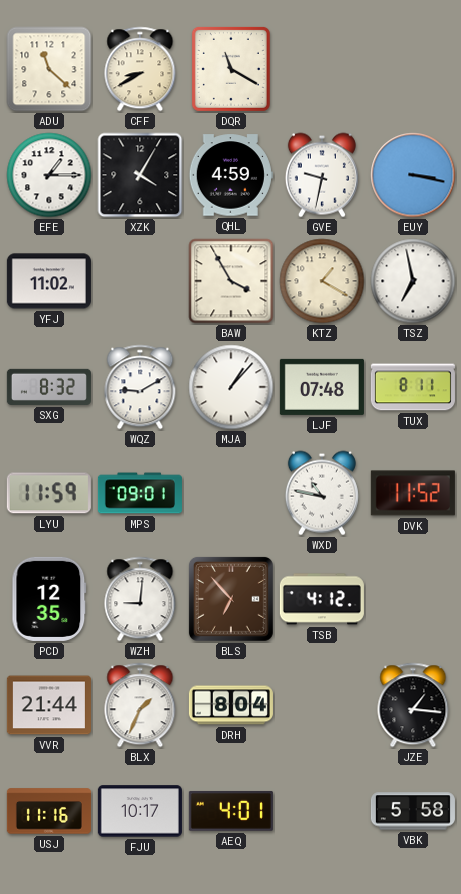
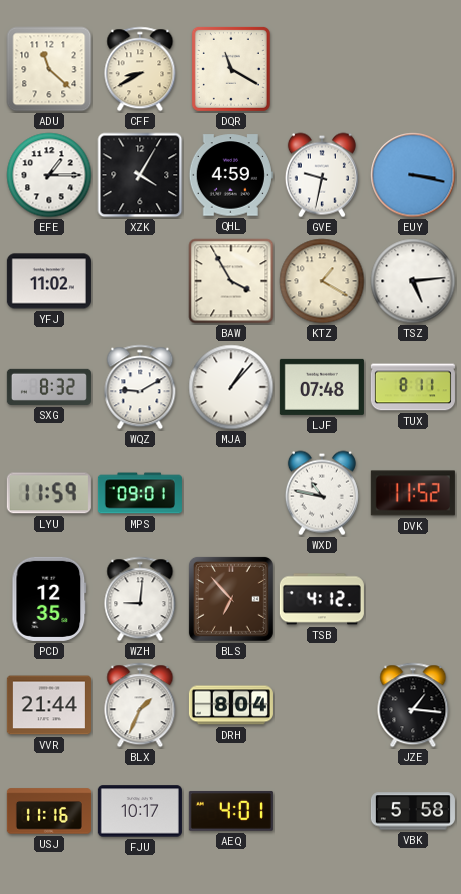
TSZ: 6:58 -> 5:14
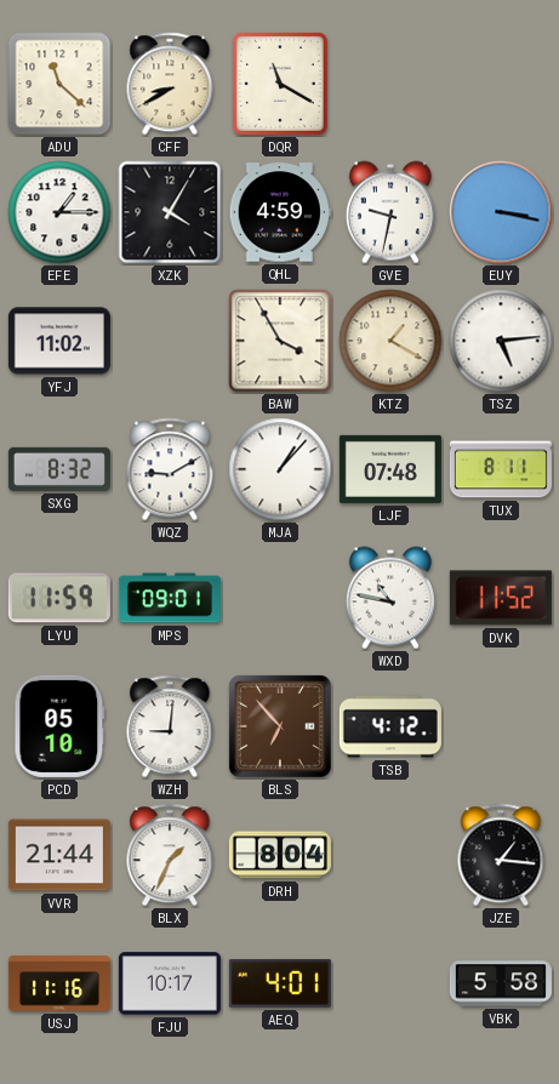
PCD: 12:35 -> 05:10
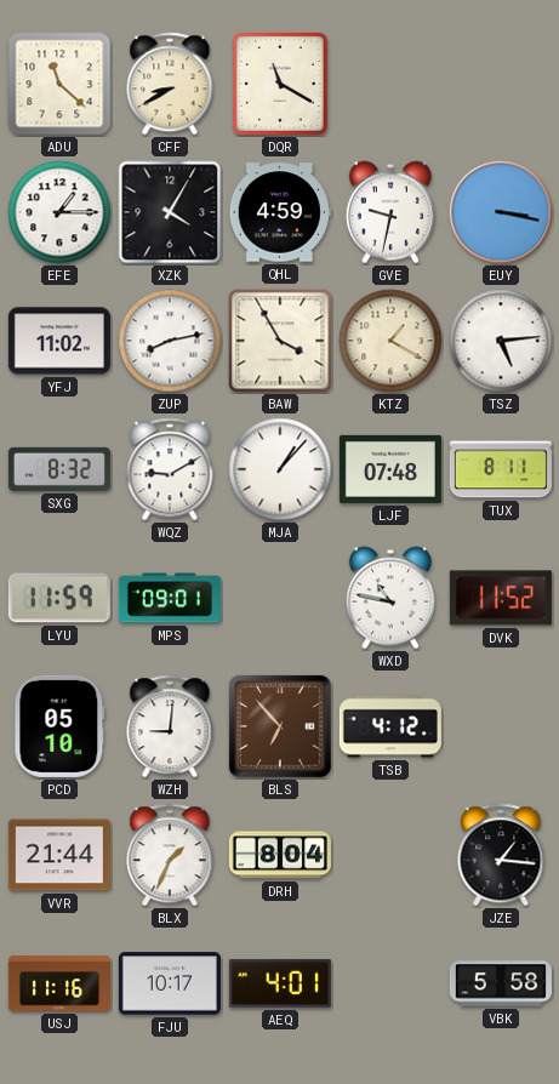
ZUP: none -> 8:13
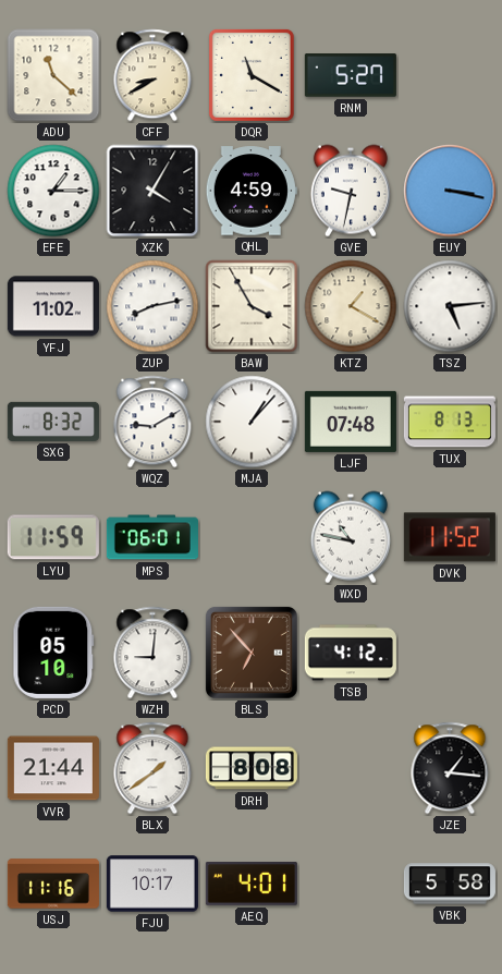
RNM: none -> 5:27
TUX: 8:11 -> 8:13
MPS: 09:01 -> 06:01
BLX: 1:34 -> 1:39
DRH: 8:04 -> 8:08
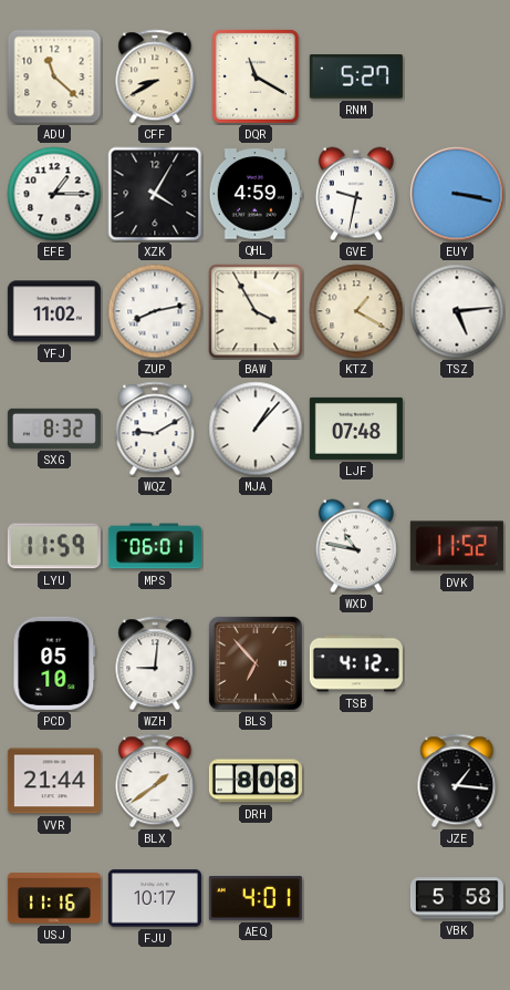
TUX: 8:13 -> none
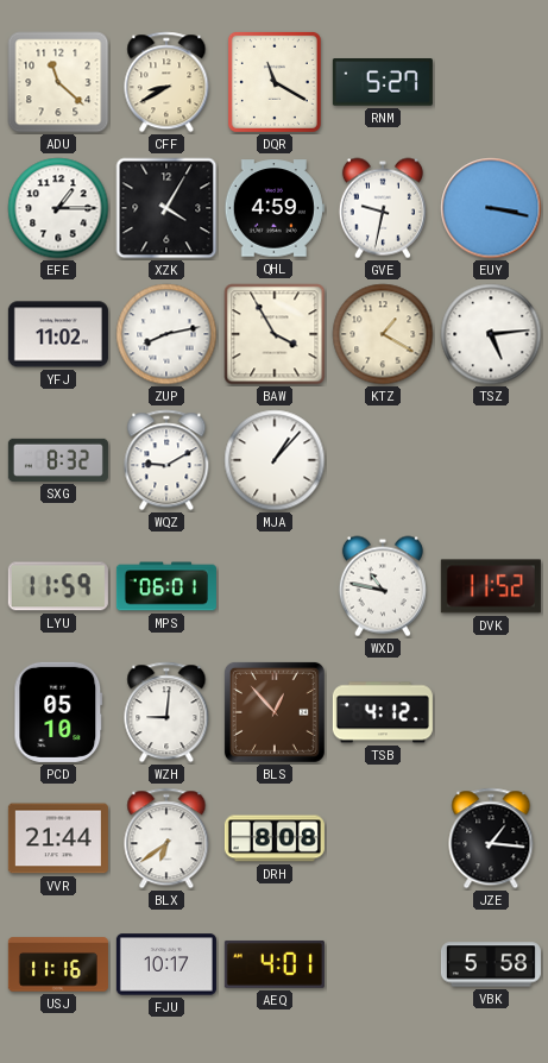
LJF: 07:48 -> none
BLS: 6:53 -> 12:53
BLX: 1:39 -> 6:39
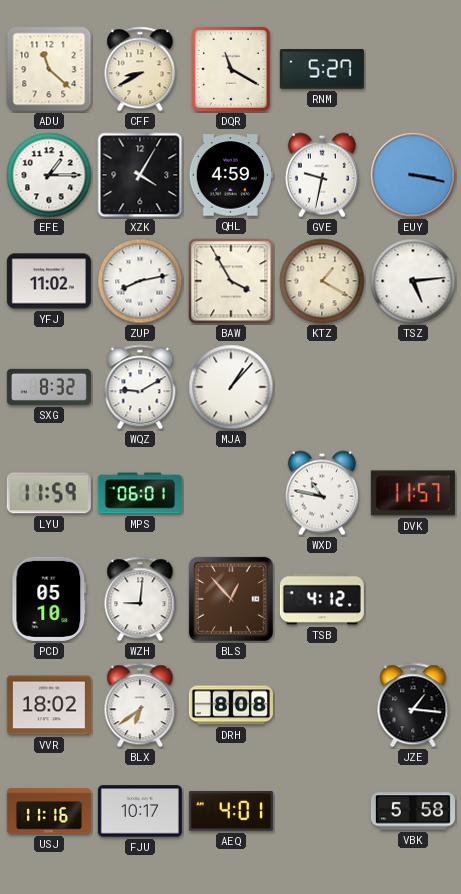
DVK: 11:52 -> 11:57
VVR: 21:44 -> 18:02
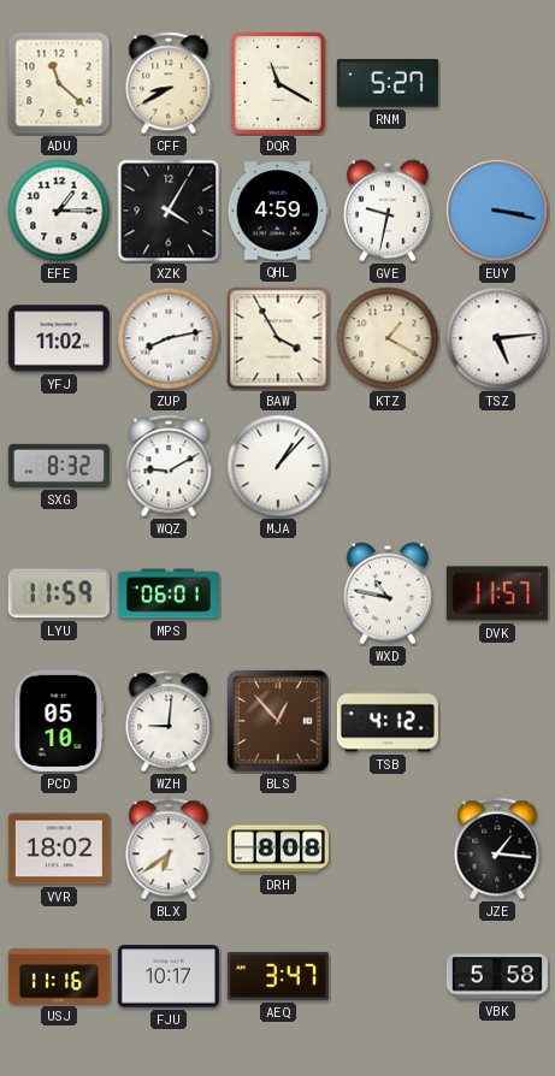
AEQ: 4:01 -> 3:47
